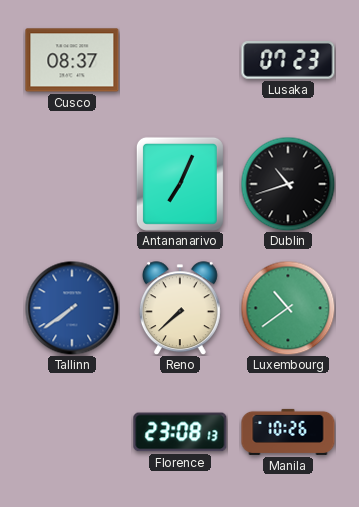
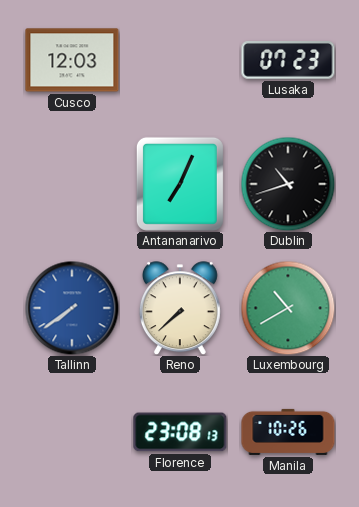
Cusco: 08:37 -> 12:03
Luxembourg: 10:39 -> 10:40
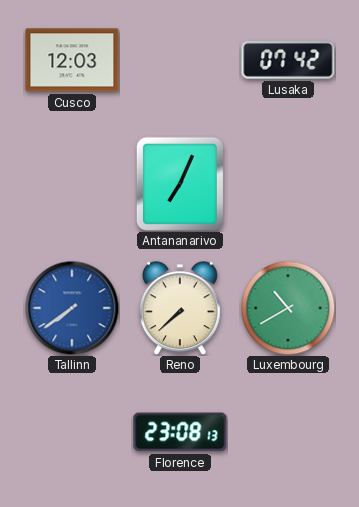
Lusaka: 07:23 -> 07:42
Dublin: 10:42 -> none
Manila: 10:26 -> none
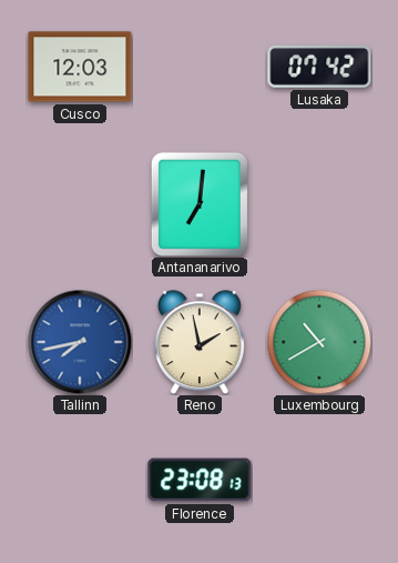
Antananarivo: 7:04 -> 7:01
Tallinn: 7:39 -> 7:43
Reno: 7:38 -> 1:58
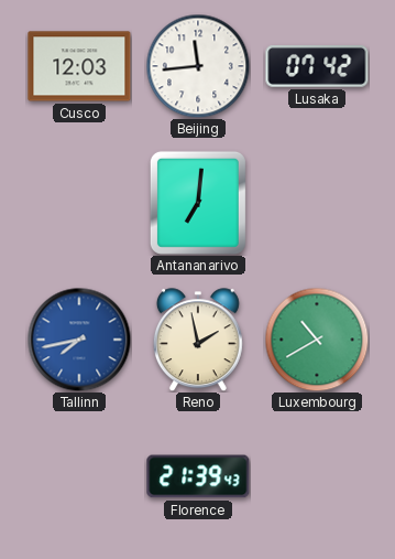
Beijing: none -> 11:44
Florence: 23:08 -> 21:39
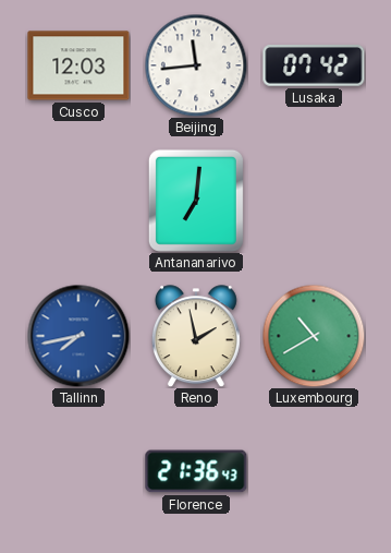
Florence: 21:39 -> 21:36
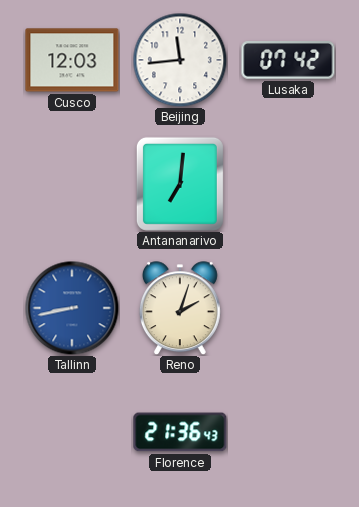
Tallinn: 7:43 -> 8:43
Reno: 1:58 -> 2:03
Luxembourg: 10:40 -> none
